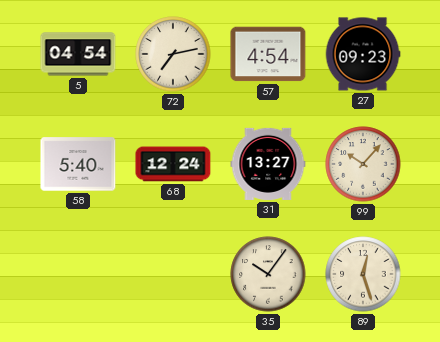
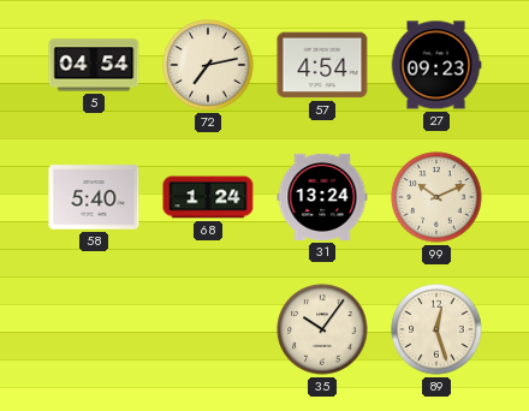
68: 12:24 -> 1:24
31: 13:27 -> 13:24
99: 10:07 -> 10:11
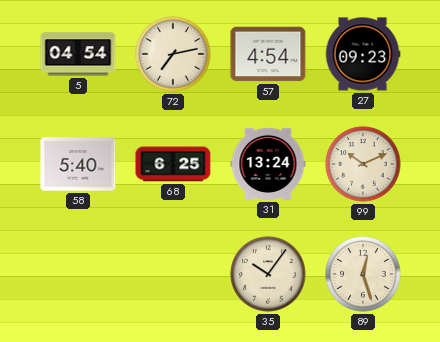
68: 1:24 -> 6:25
